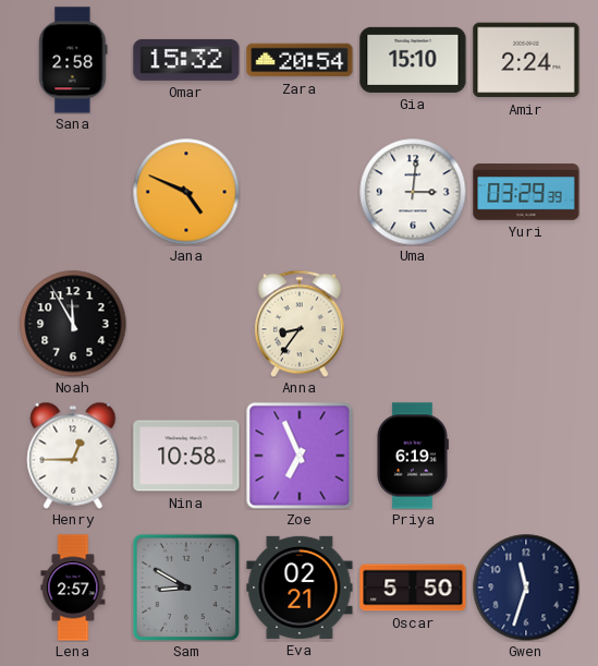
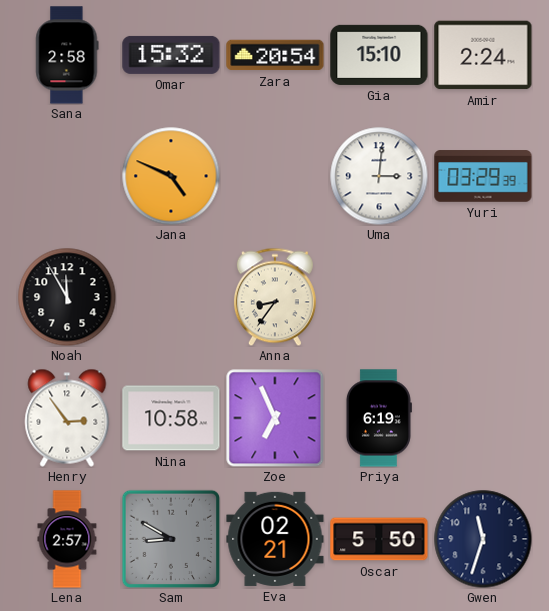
Henry: 12:45 -> 2:54
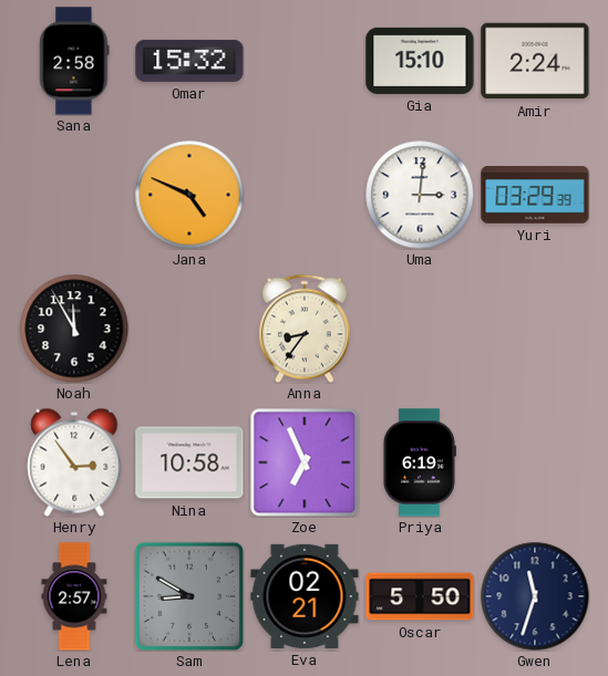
Zara: 20:54 -> none
